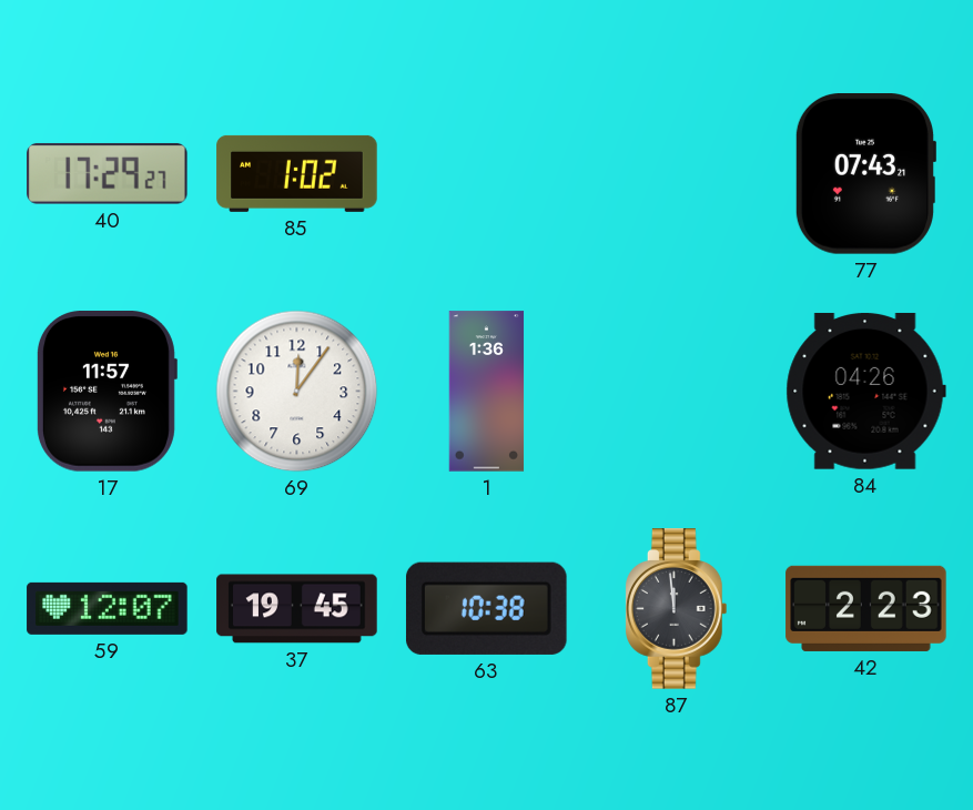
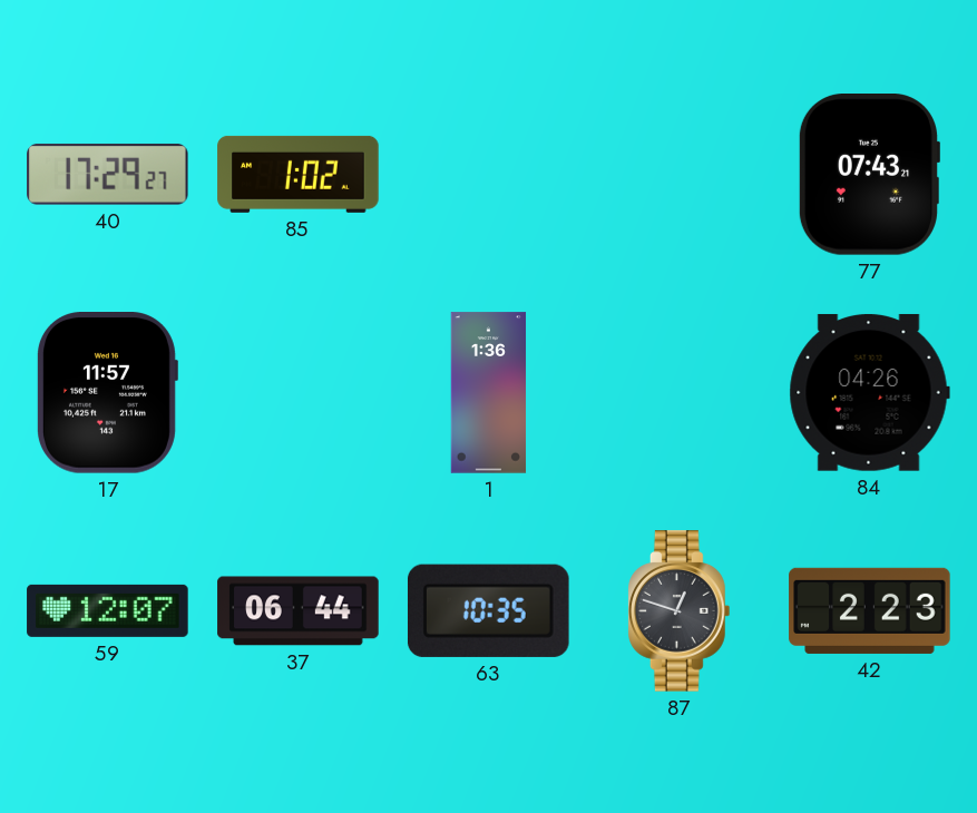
69: 12:06 -> none
37: 19:45 -> 06:44
63: 10:38 -> 10:35
87: 11:59 -> 12:48
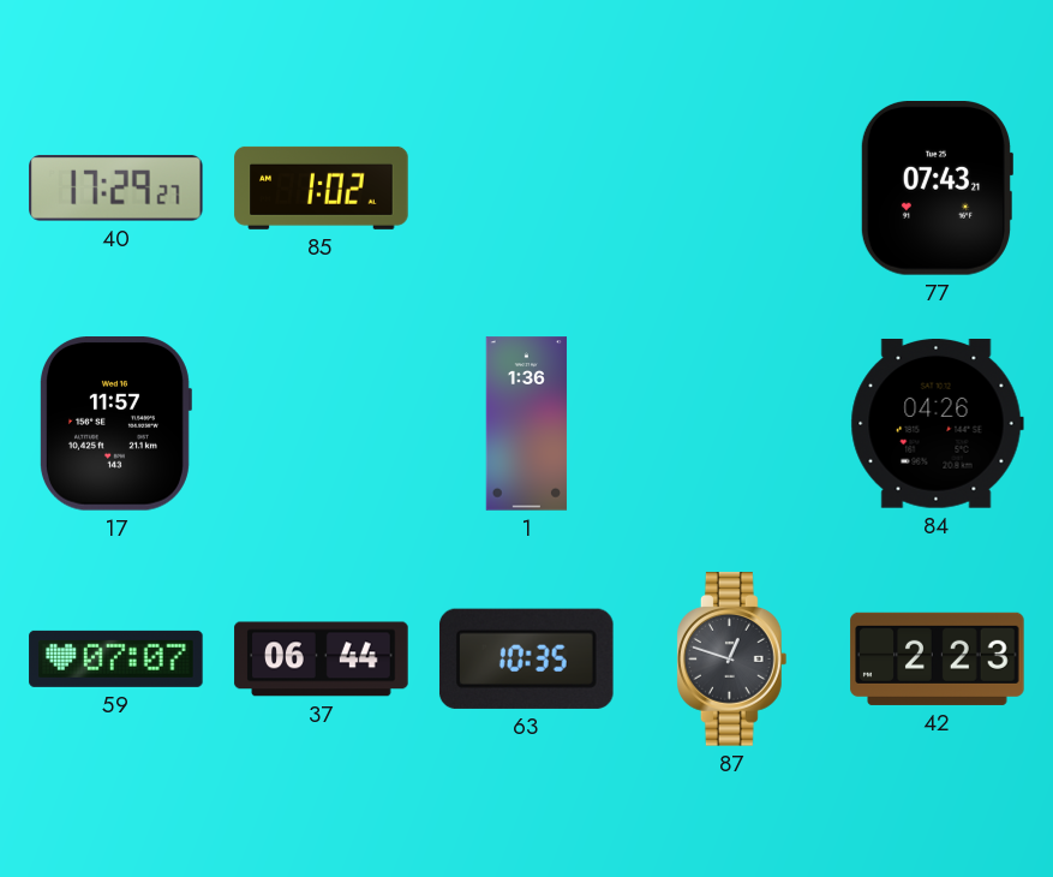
59: 12:07 -> 07:07
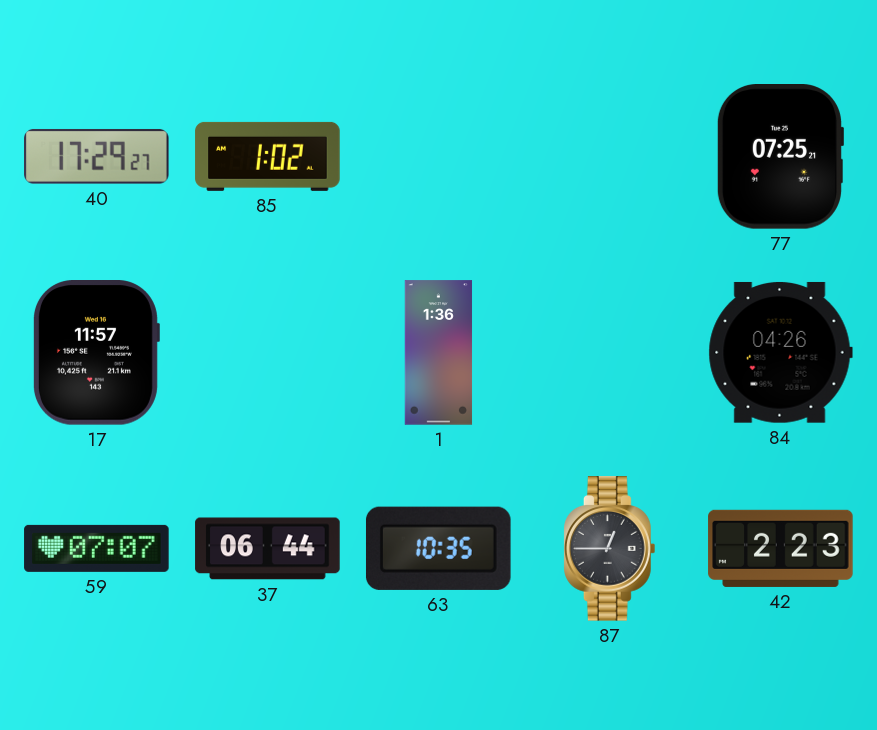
77: 07:43 -> 07:25
87: 12:48 -> 12:45
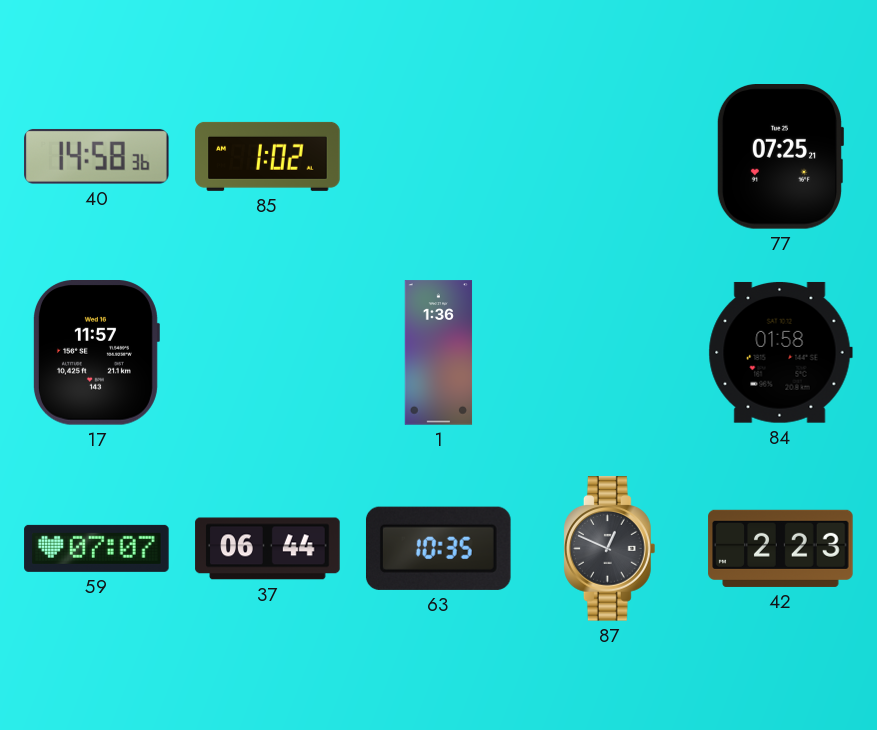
40: 17:29 -> 14:58
84: 04:26 -> 01:58
87: 12:45 -> 12:49
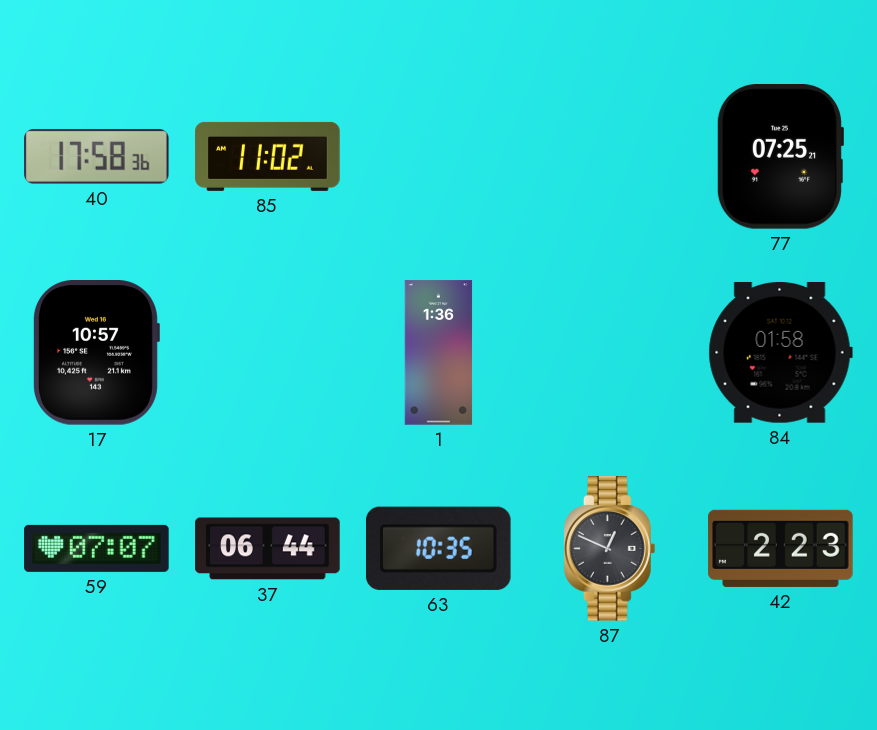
40: 14:58 -> 17:58
85: 1:02 -> 11:02
17: 11:57 -> 10:57
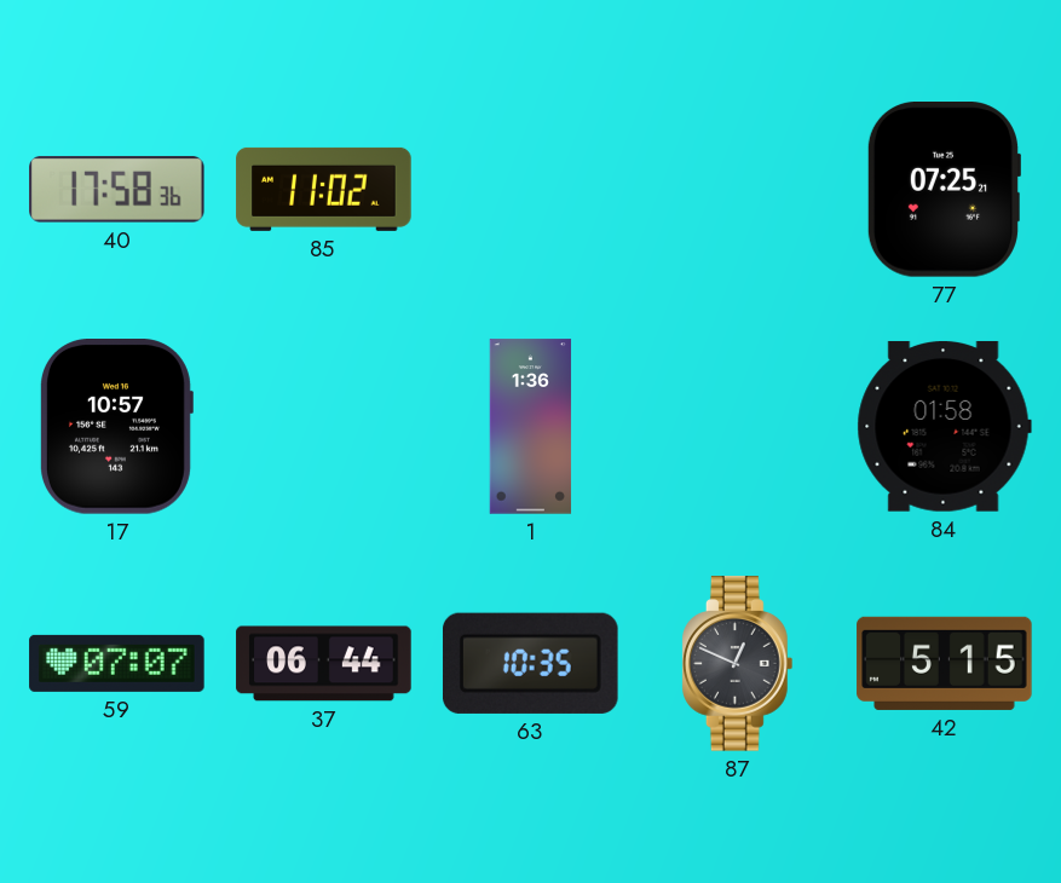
42: 2:23 -> 5:15
